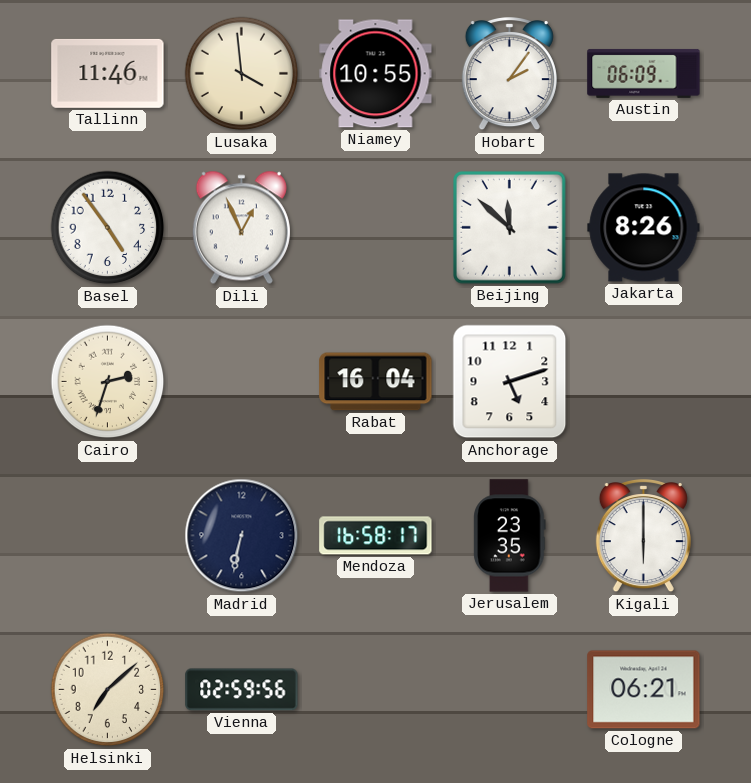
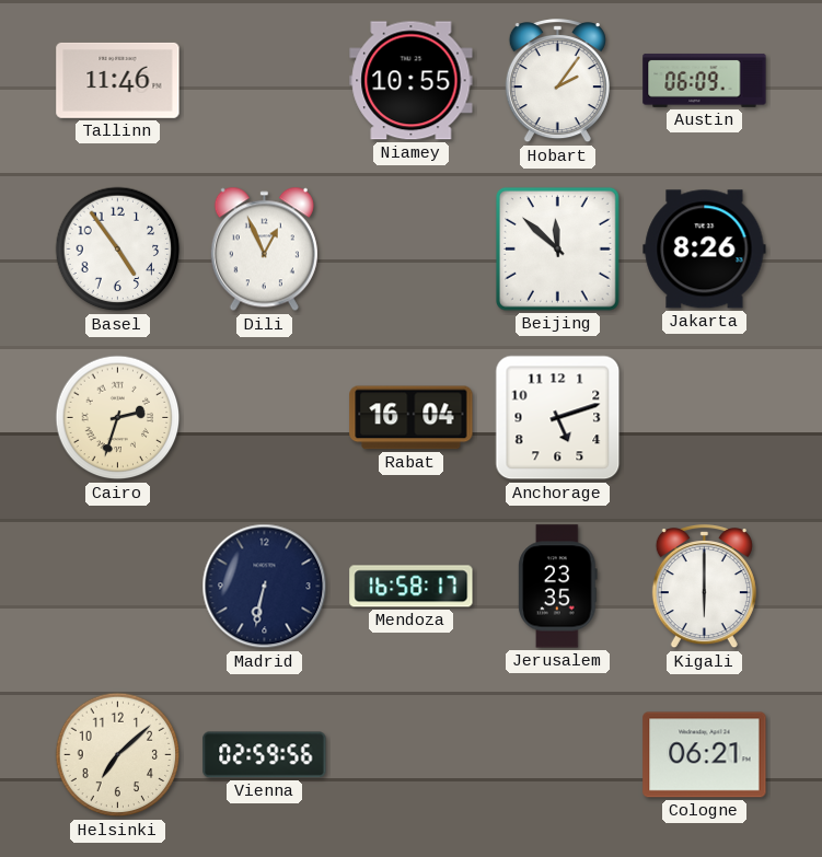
Lusaka: 3:59 -> none
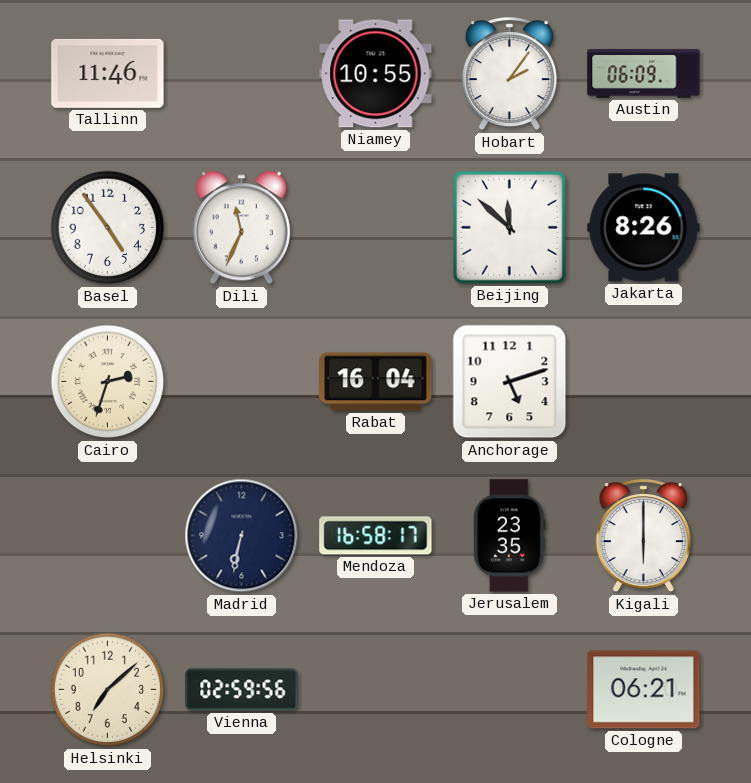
Dili: 12:56 -> 11:34
